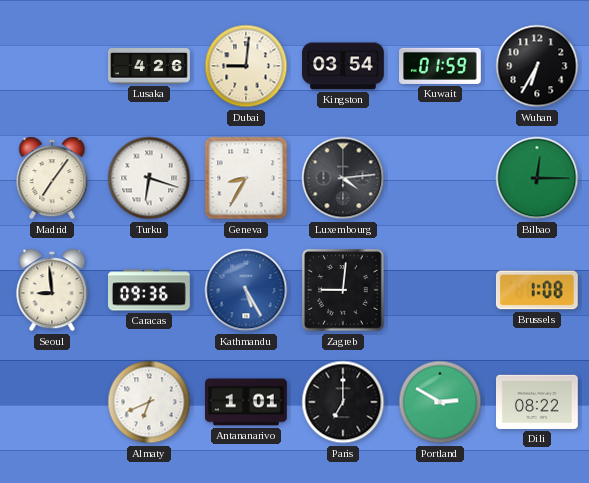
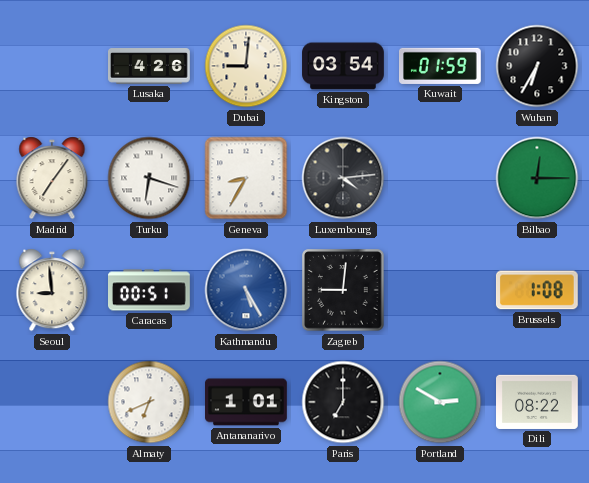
Caracas: 09:36 -> 00:51
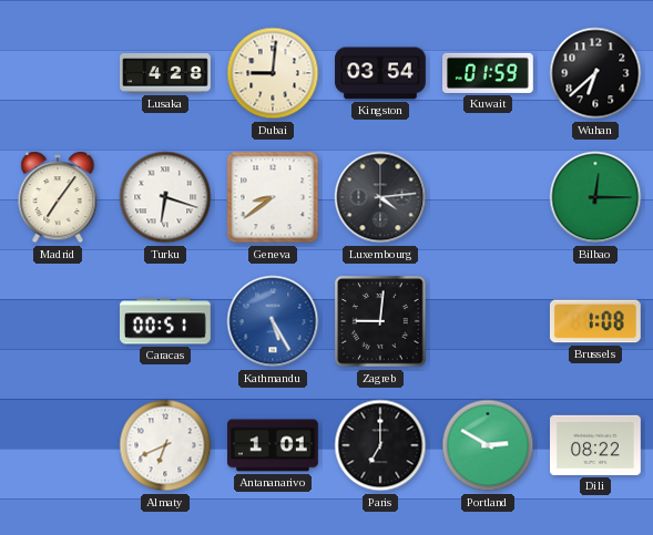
Lusaka: 4:26 -> 4:28
Wuhan: 6:35 -> 6:38
Geneva: 8:35 -> 8:39
Seoul: 8:59 -> none
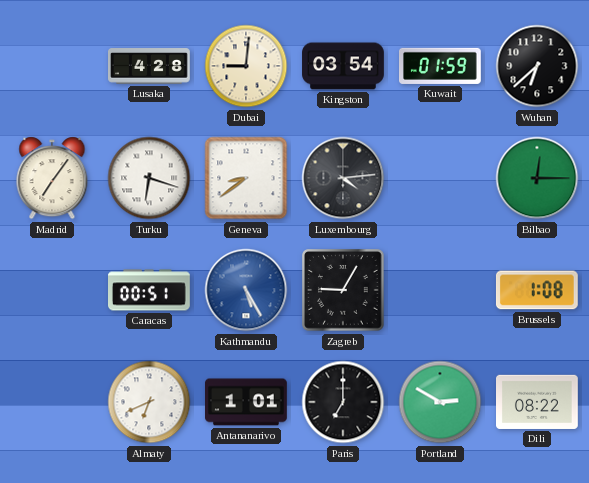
Zagreb: 9:01 -> 9:05
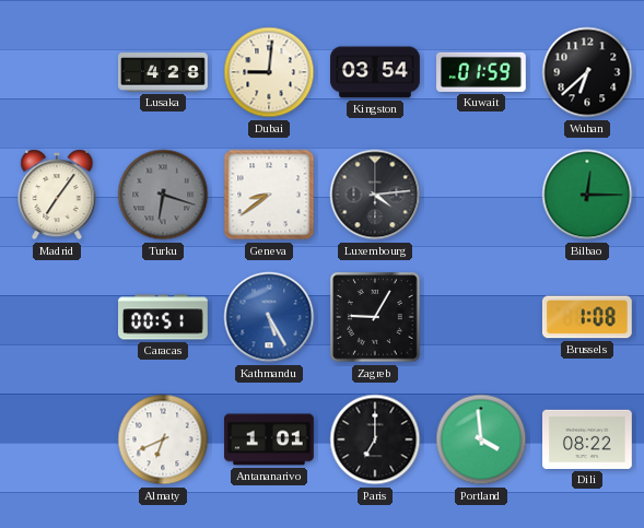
Turku dial: white -> grey
Portland: 2:50 -> 3:59
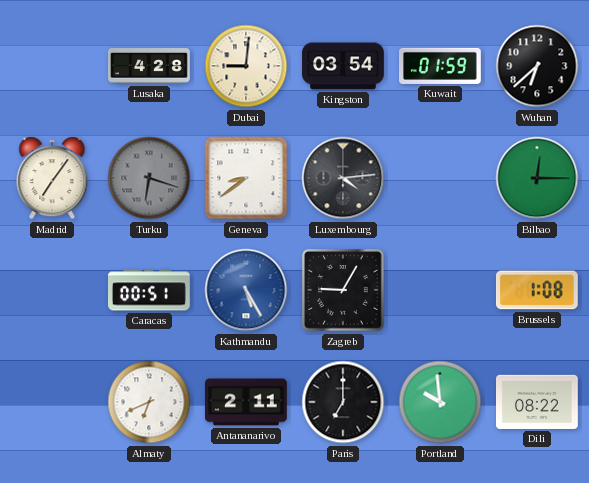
Antananarivo: 1:01 -> 2:11
Portland: 3:59 -> 9:59
